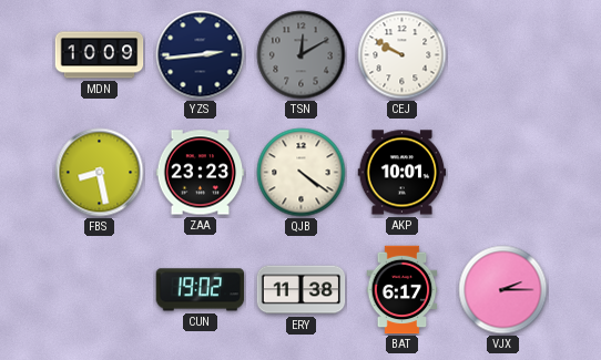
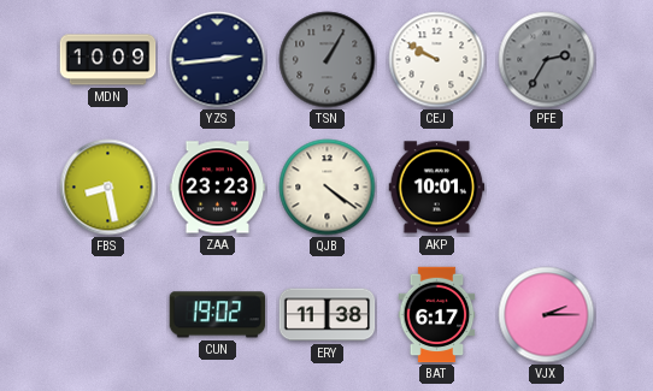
TSN: 12:10 -> 1:05
PFE: none -> 2:35
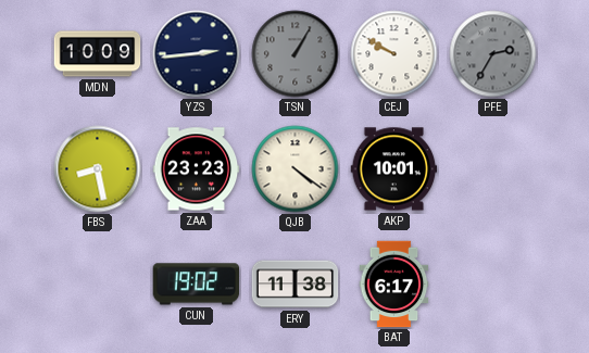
VJX: 2:15 -> none
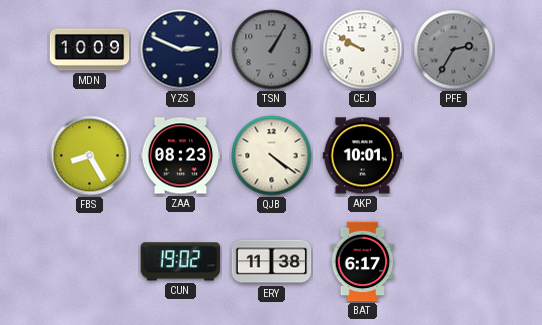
YZS: 2:44 -> 2:49
FBS: 8:28 -> 8:25
ZAA: 23:23 -> 08:23
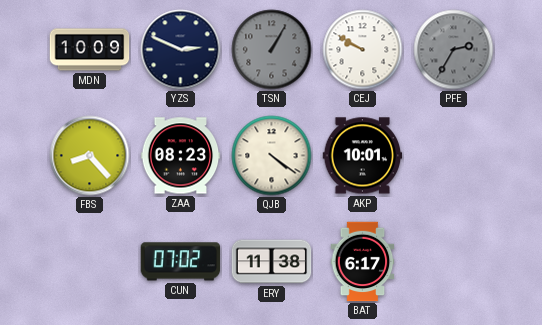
FBS: 8:25 -> 8:23
CUN: 19:02 -> 07:02
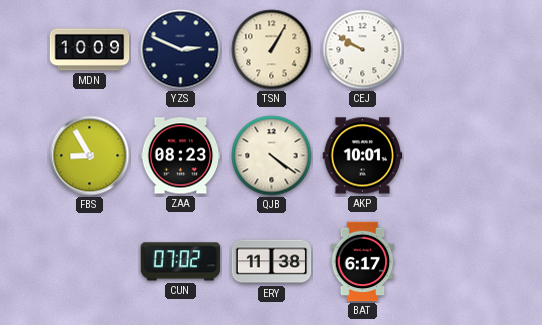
TSN dial: grey -> cream
PFE: 2:35 -> none
FBS: 8:23 -> 8:55
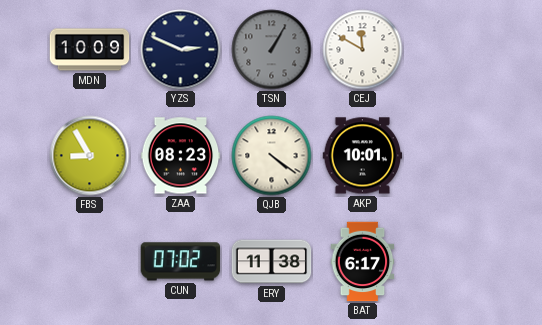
TSN dial: cream -> grey
CEJ: 9:50 -> 11:50
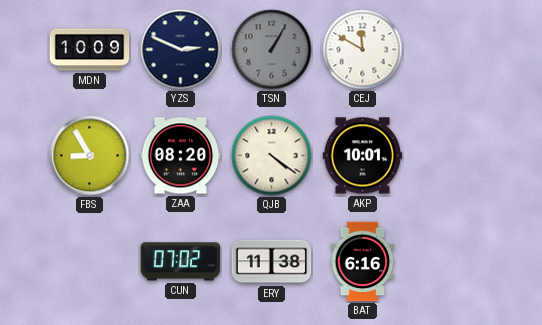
ZAA: 08:23 -> 08:20
BAT: 6:17 -> 6:16
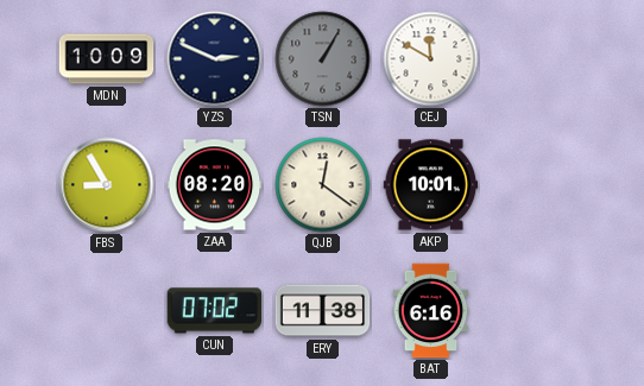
QJB: 4:21 -> 12:21
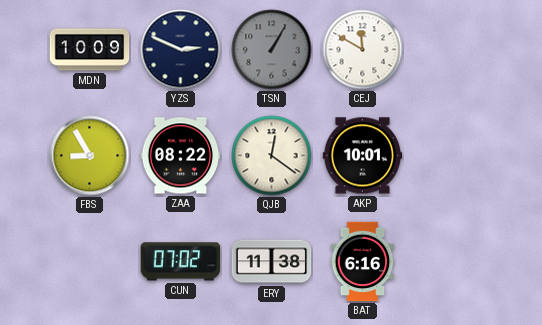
ZAA: 08:20 -> 08:22
